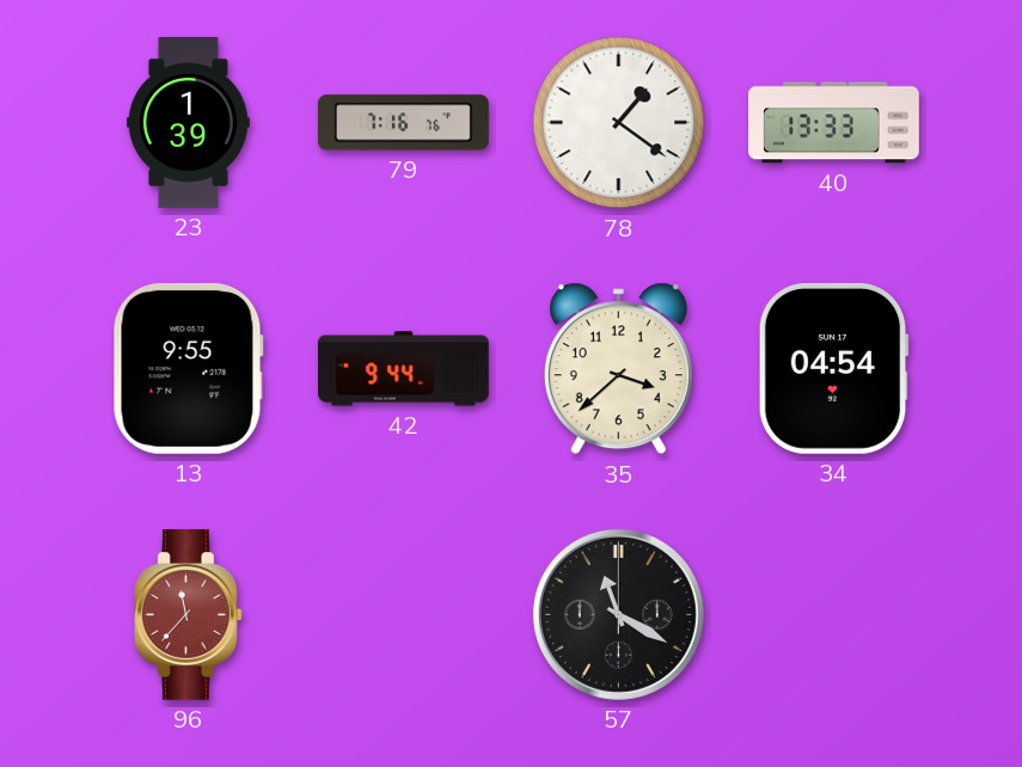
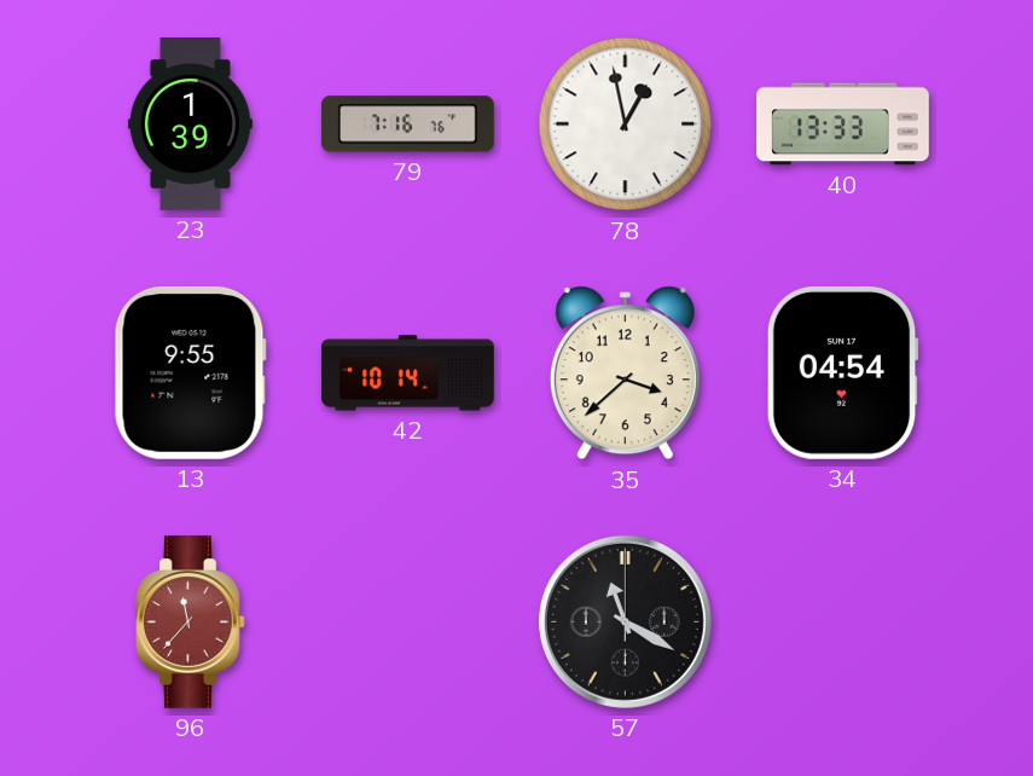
78: 1:21 -> 12:58
42: 9:44 -> 10:14
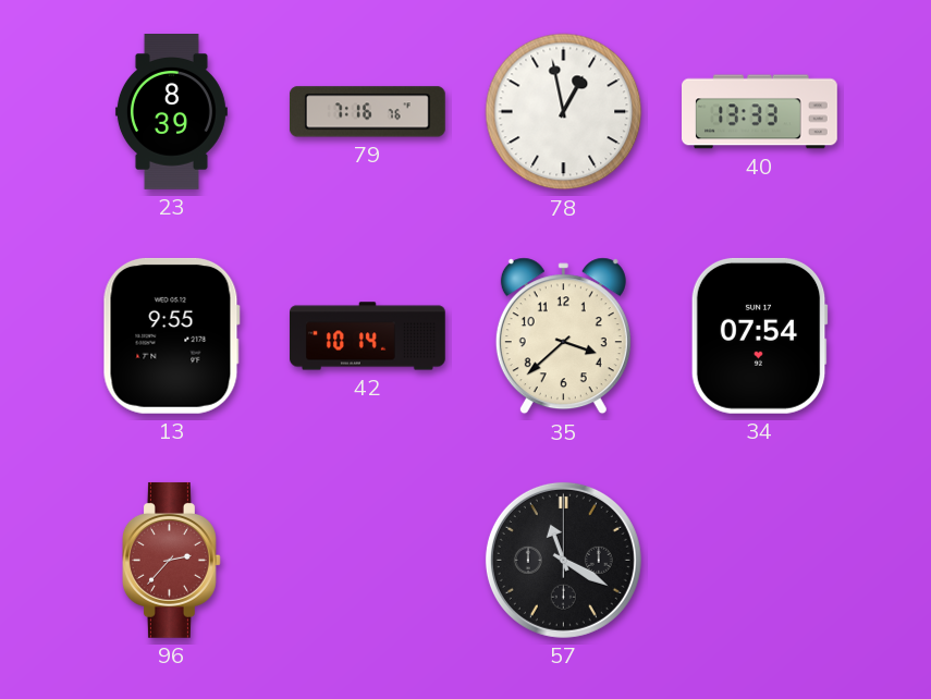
23: 1:39 -> 8:39
34: 04:54 -> 07:54
96: 11:37 -> 2:37
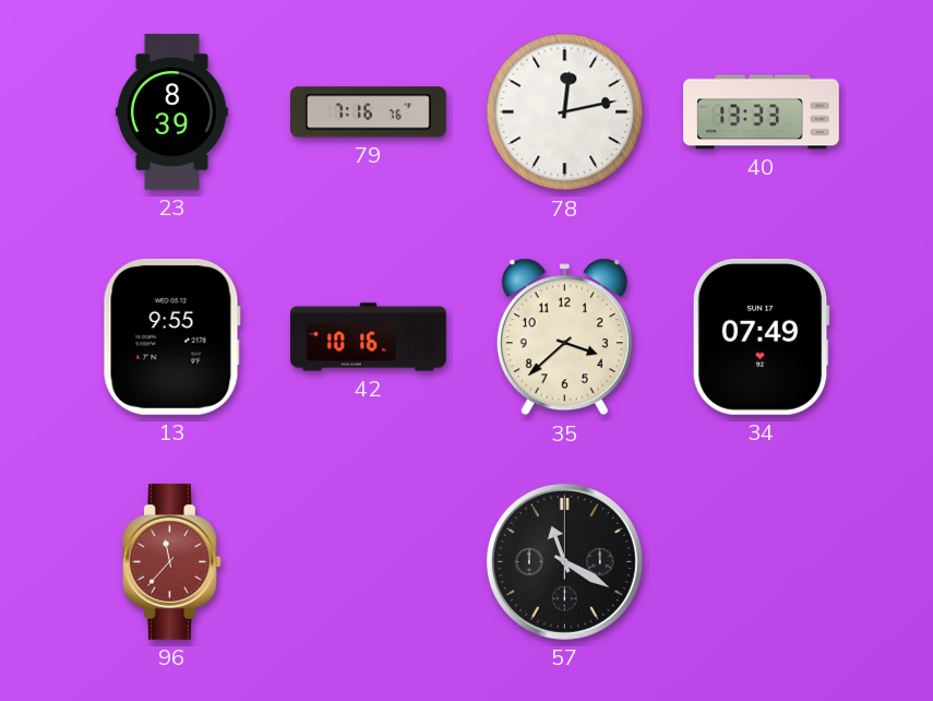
78: 12:58 -> 12:13
42: 10:14 -> 10:16
34: 07:54 -> 07:49
96: 2:37 -> 11:37
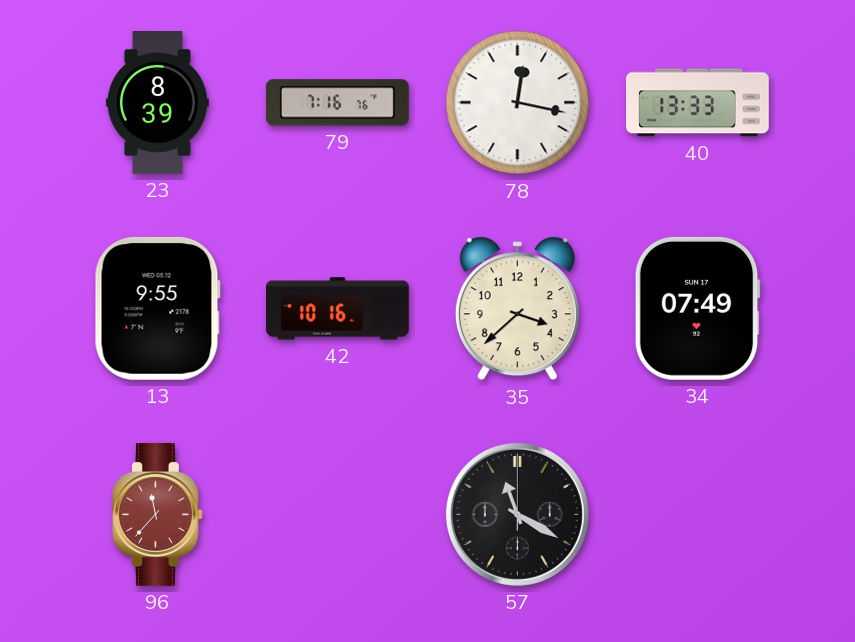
78: 12:13 -> 12:17
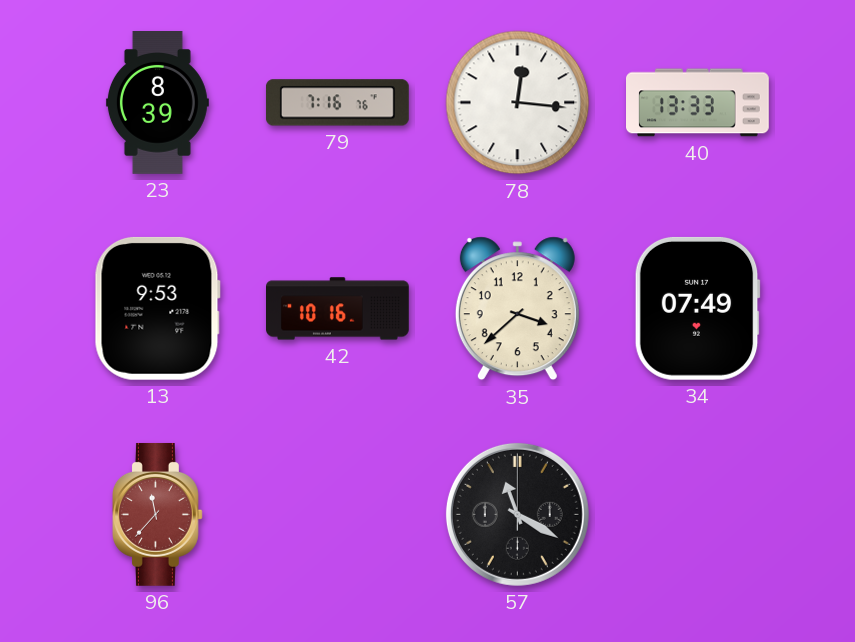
78: 12:17 -> 12:16
13: 9:55 -> 9:53
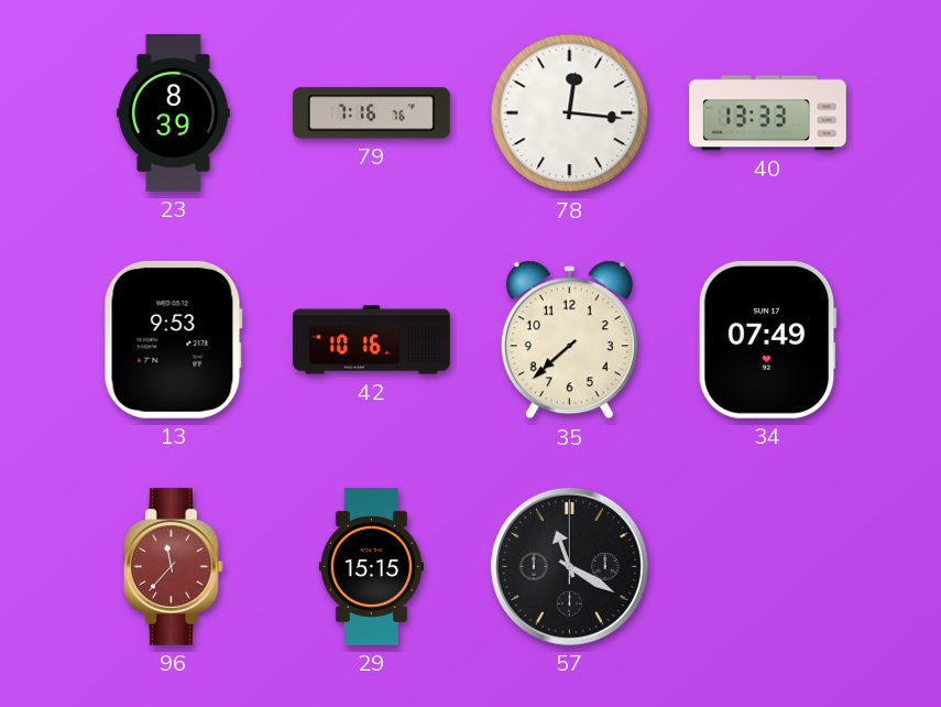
35: 3:38 -> 7:38
29: none -> 15:15
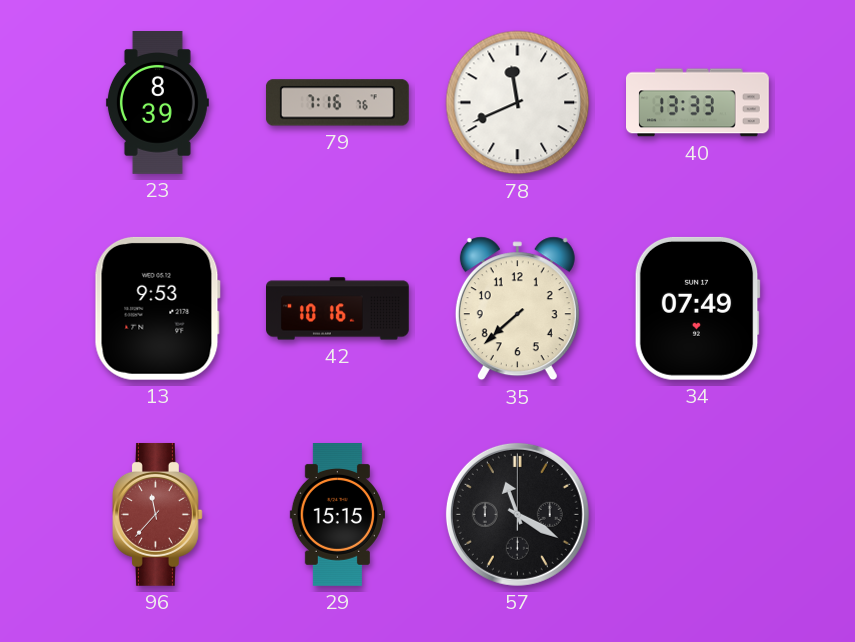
78: 12:16 -> 11:41
